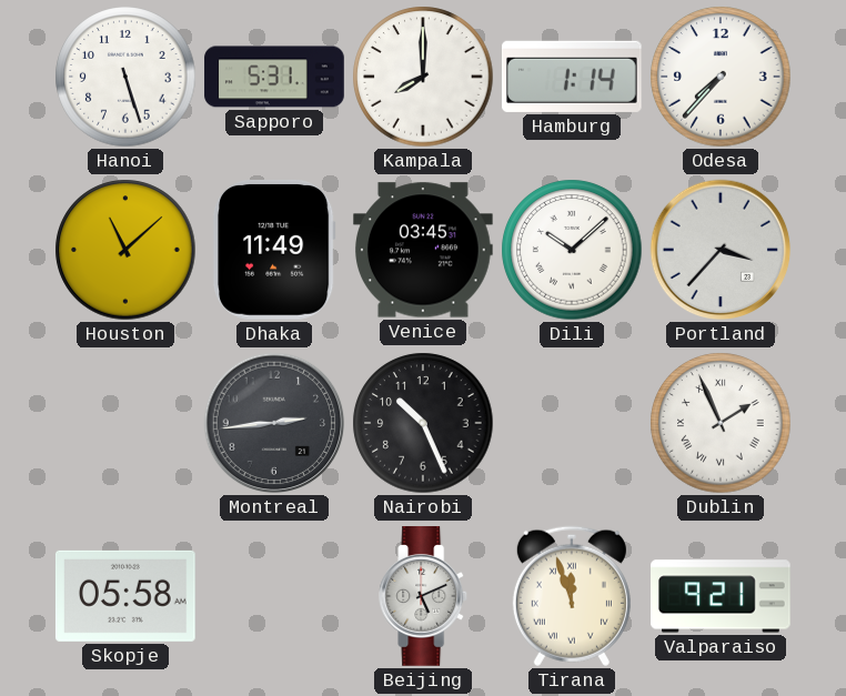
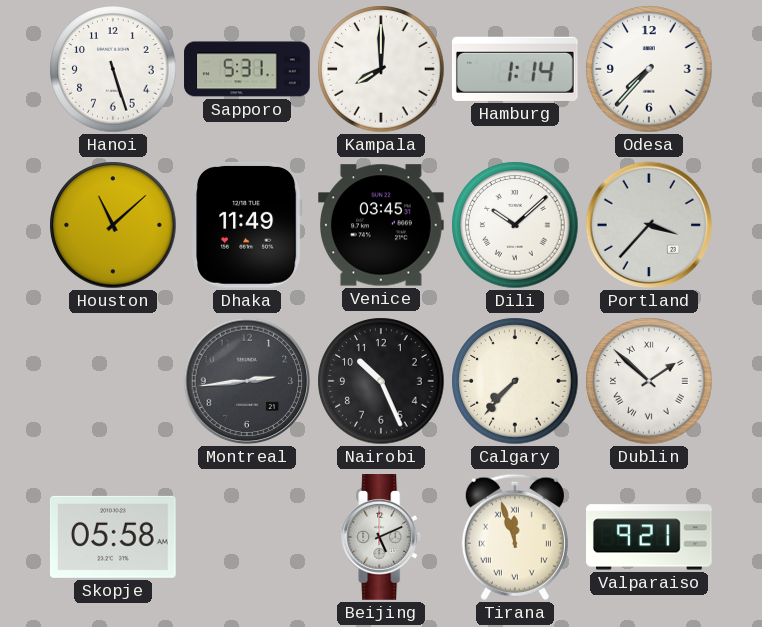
Calgary: none -> 7:37
Dublin: 1:56 -> 1:52
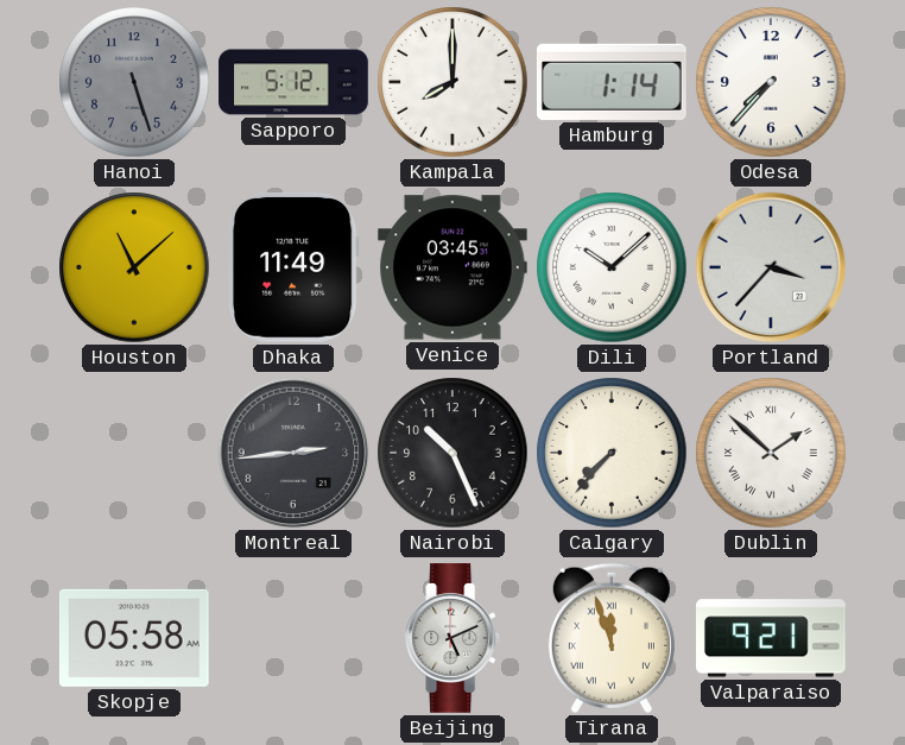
Hanoi dial: white -> grey
Sapporo: 5:31 -> 5:12
